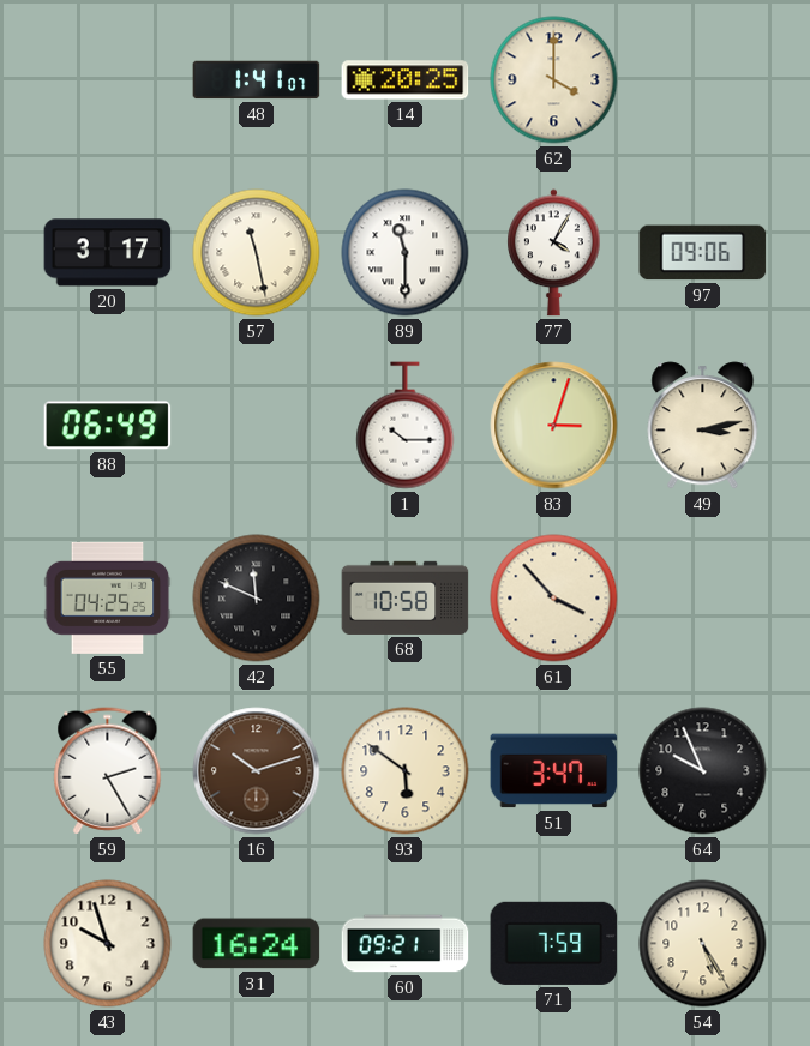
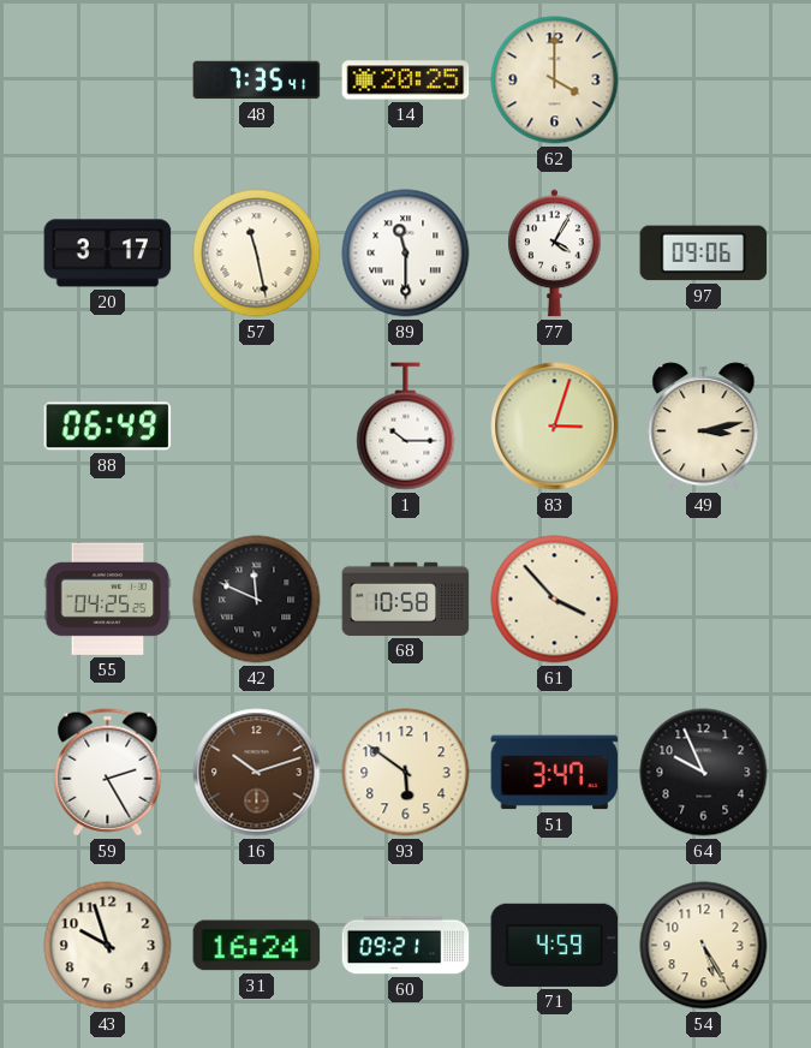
48: 1:41 -> 7:35
71: 7:59 -> 4:59
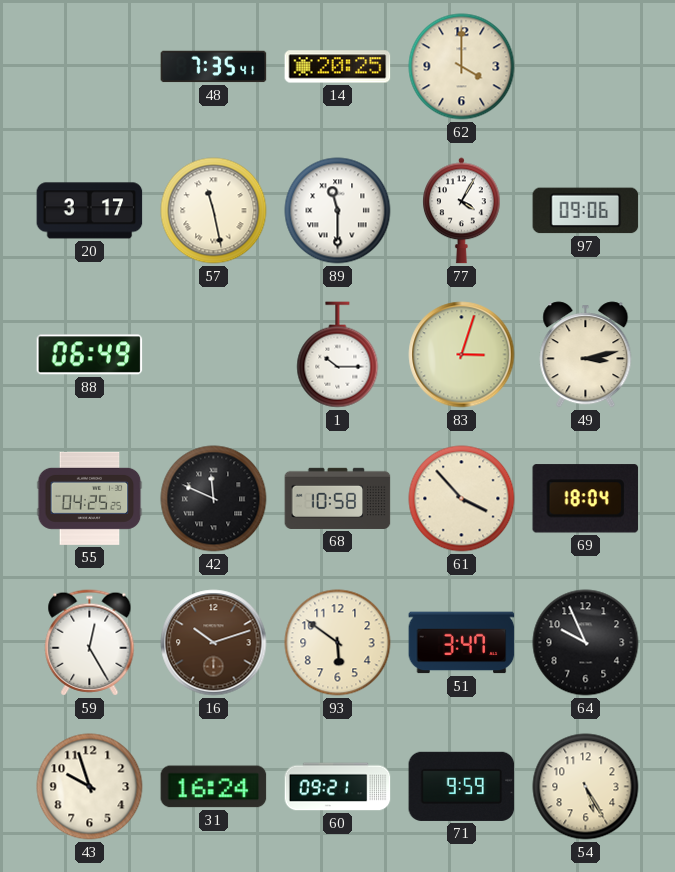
69: none -> 18:04
59: 2:25 -> 12:25
71: 4:59 -> 9:59
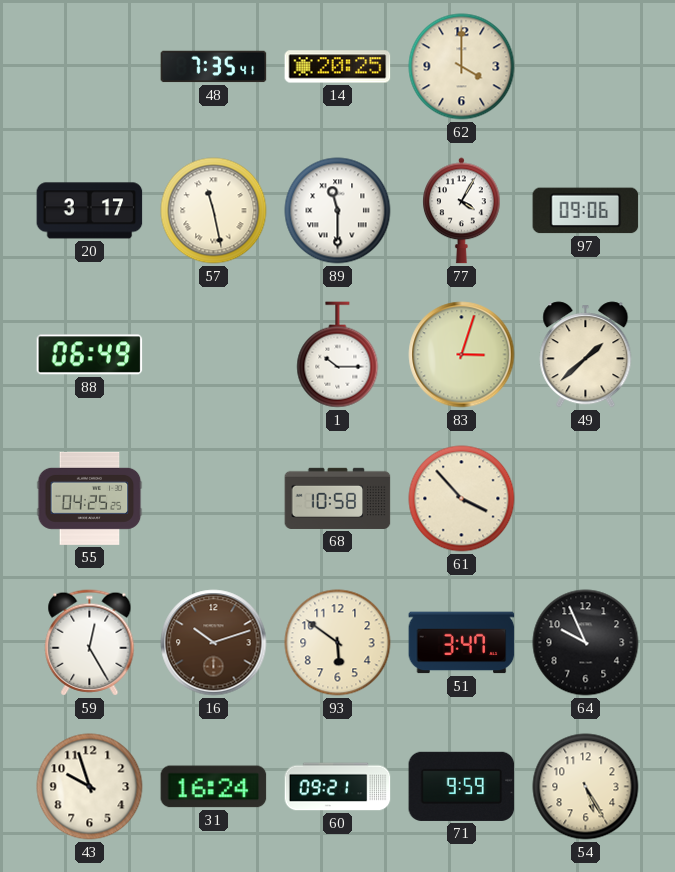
49: 3:13 -> 1:38
42: 11:49 -> none
69: 18:04 -> none
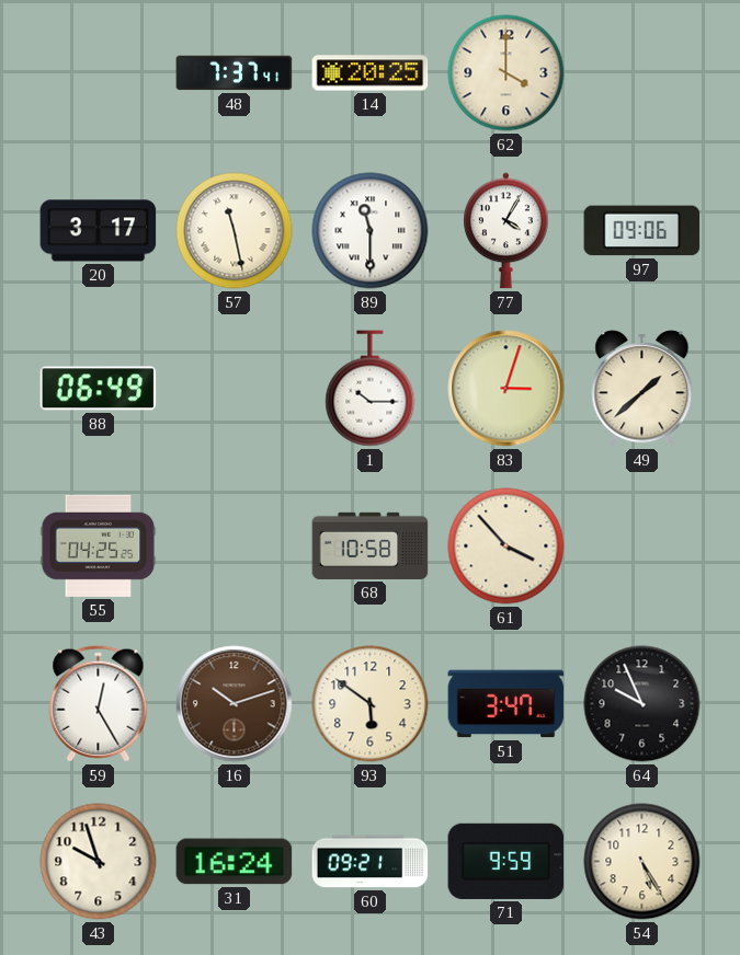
48: 7:35 -> 7:37
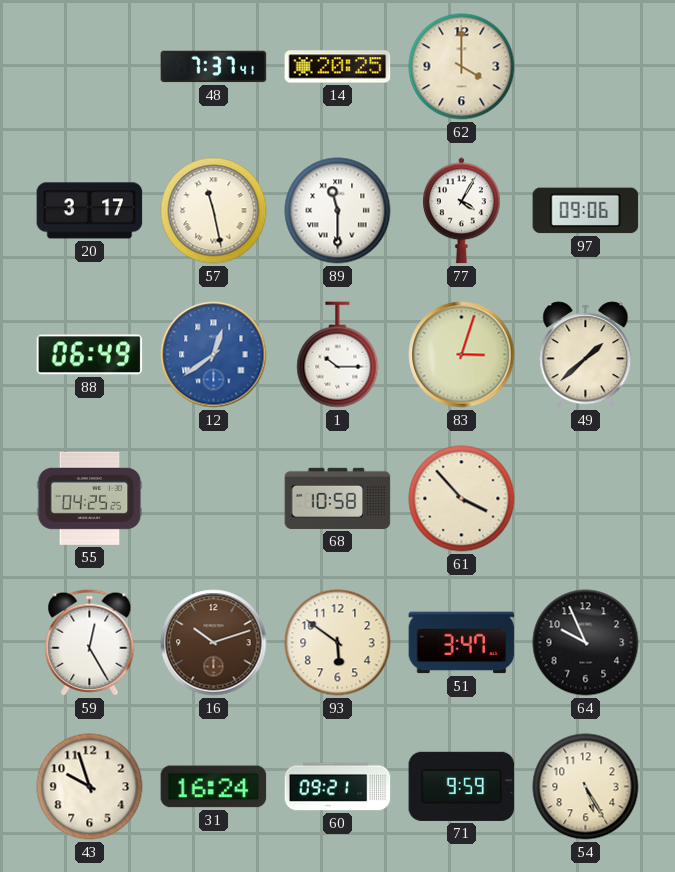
12: none -> 12:39
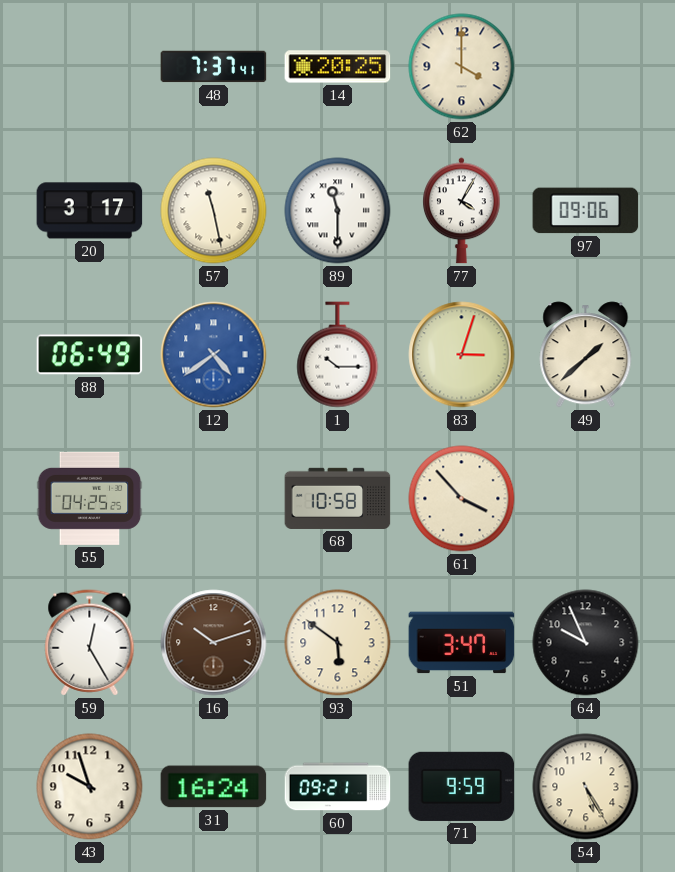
12: 12:39 -> 4:39
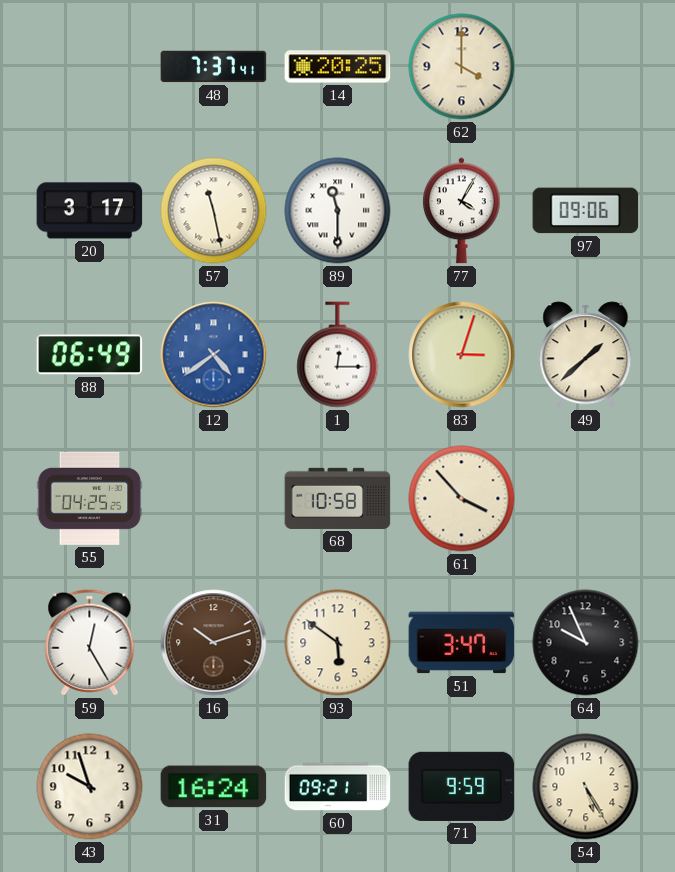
1: 10:15 -> 12:15
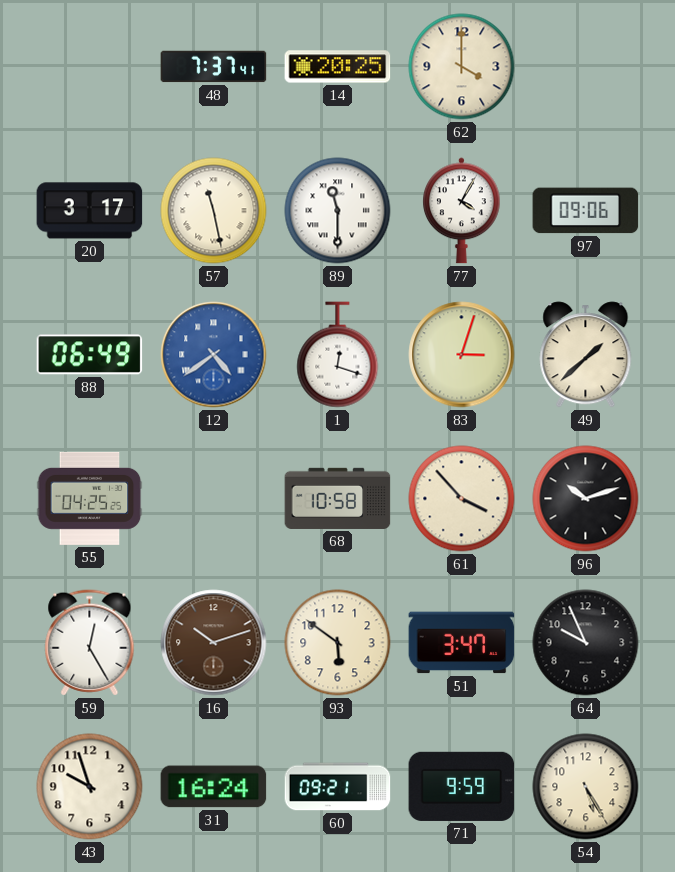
1: 12:15 -> 12:18
96: none -> 10:12
